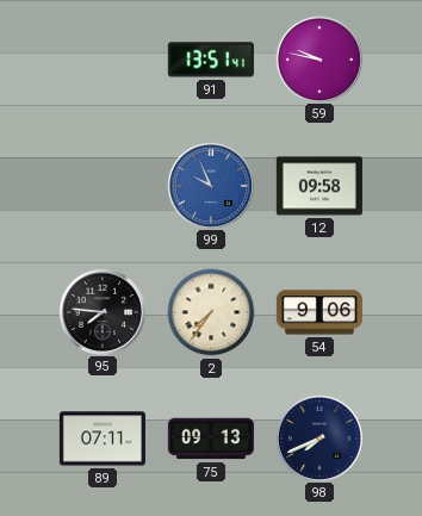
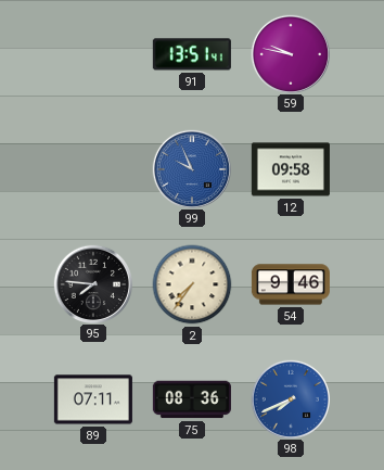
54: 9:06 -> 9:46
75: 09:13 -> 08:36
98 dial: navy -> blue
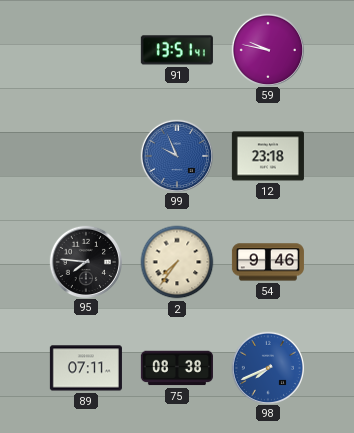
12: 09:58 -> 23:18
75: 08:36 -> 08:38
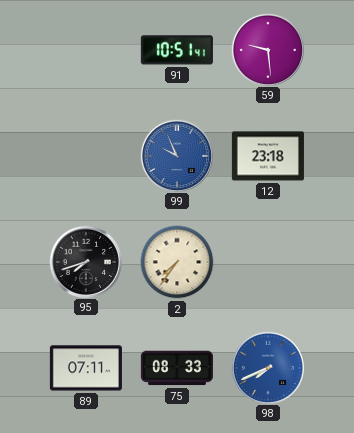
91: 13:51 -> 10:51
59: 9:47 -> 9:29
95: 7:46 -> 7:42
54: 9:46 -> none
75: 08:38 -> 08:33
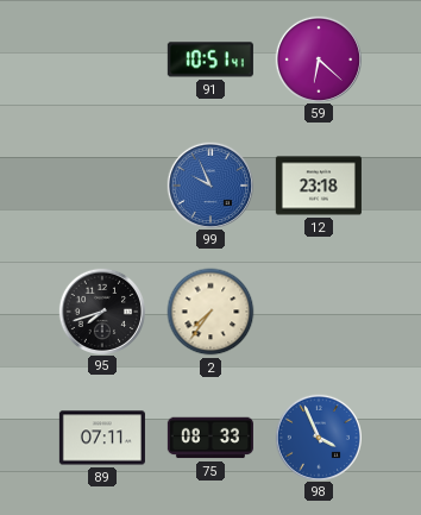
59: 9:29 -> 6:22
98: 7:41 -> 3:56
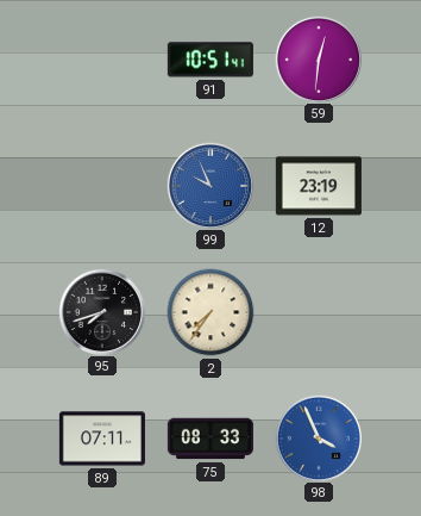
59: 6:22 -> 12:31
12: 23:18 -> 23:19
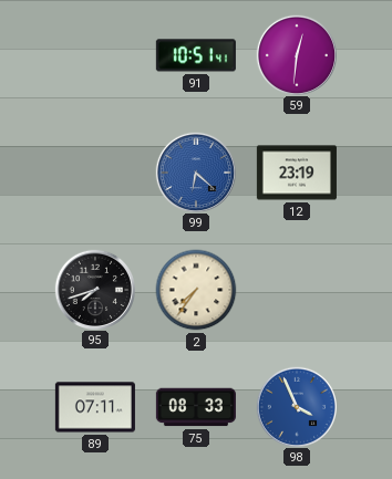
99: 9:56 -> 6:22
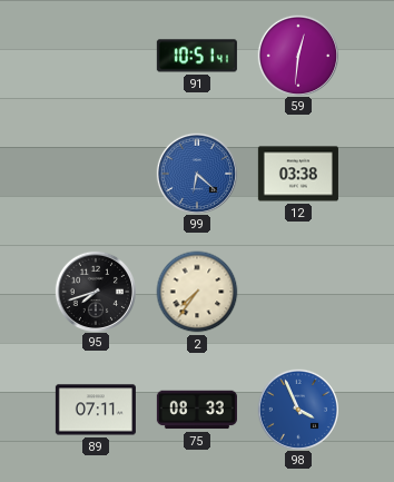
12: 23:19 -> 03:38
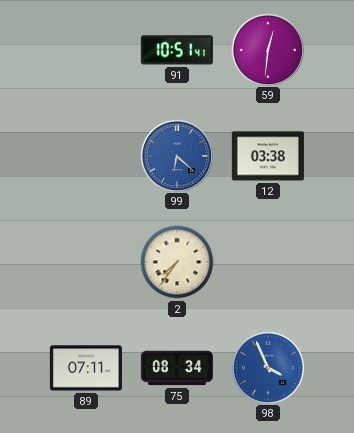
95: 7:42 -> none
75: 08:33 -> 08:34
